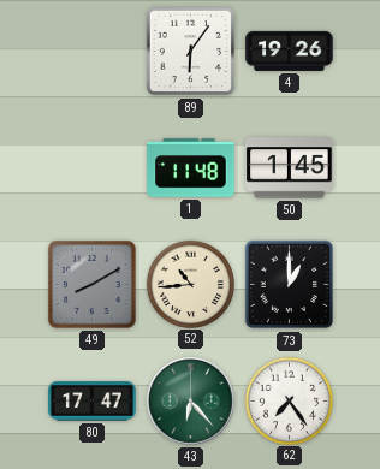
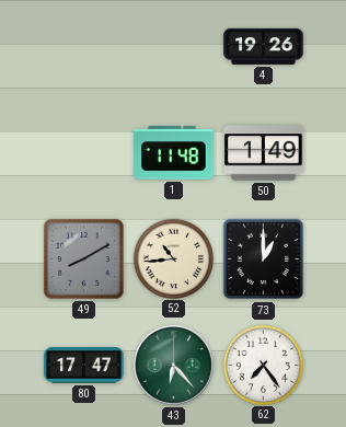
89: 6:06 -> none
50: 1:45 -> 1:49
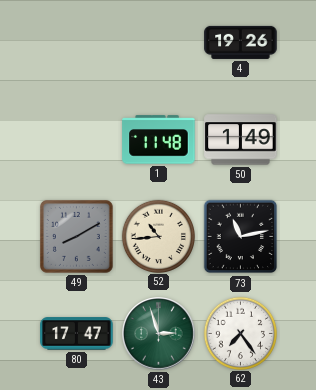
73: 1:00 -> 11:13
43: 6:23 -> 2:57
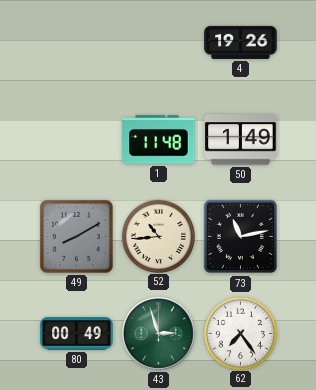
80: 17:47 -> 00:49
